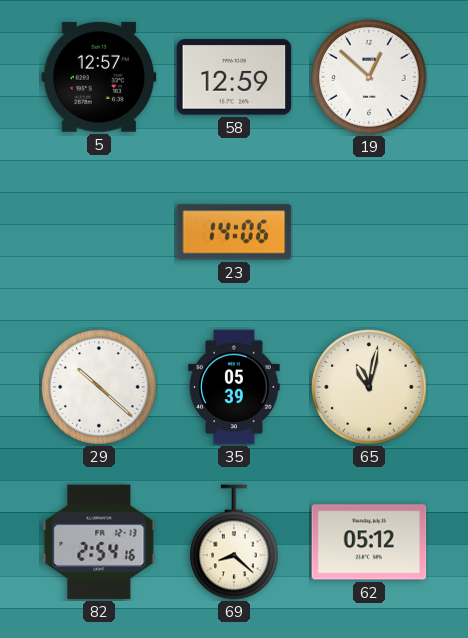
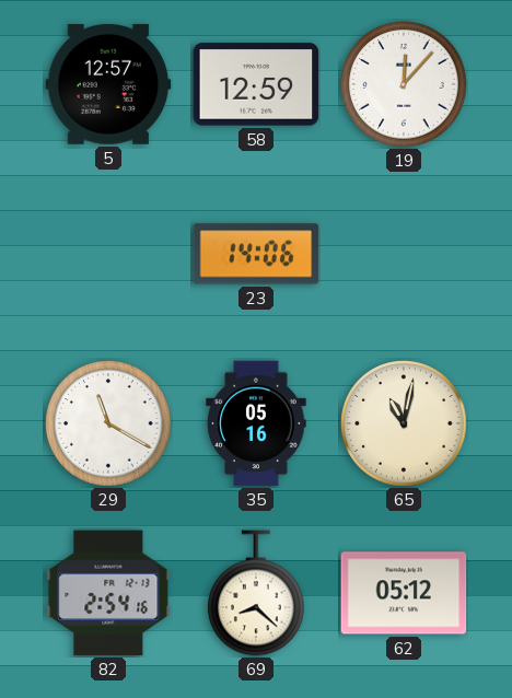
19: 12:52 -> 12:07
29: 10:22 -> 11:20
35: 05:39 -> 05:16
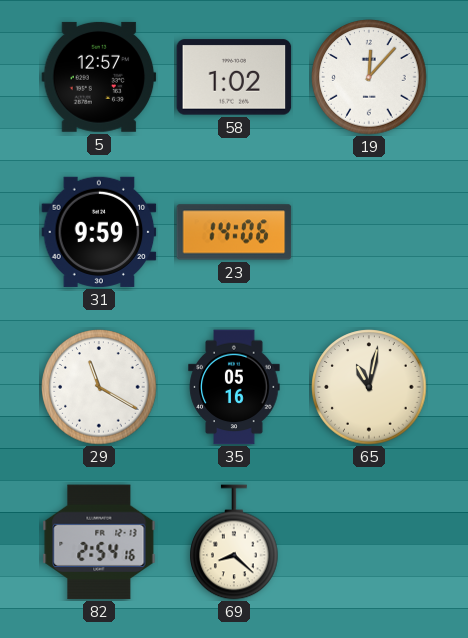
58: 12:59 -> 1:02
31: none -> 9:59
62: 05:12 -> none
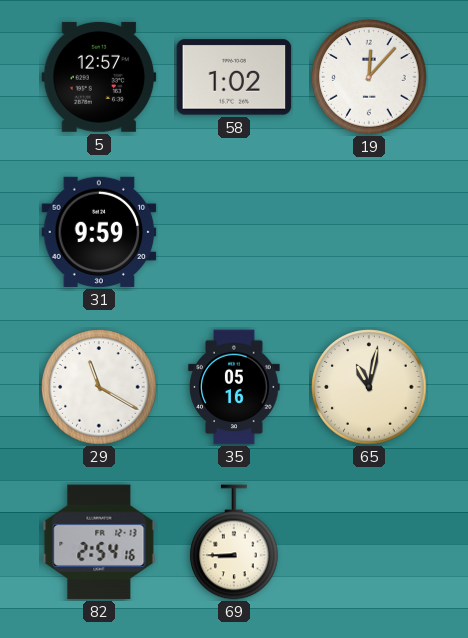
23: 14:06 -> none
69: 8:22 -> 8:45
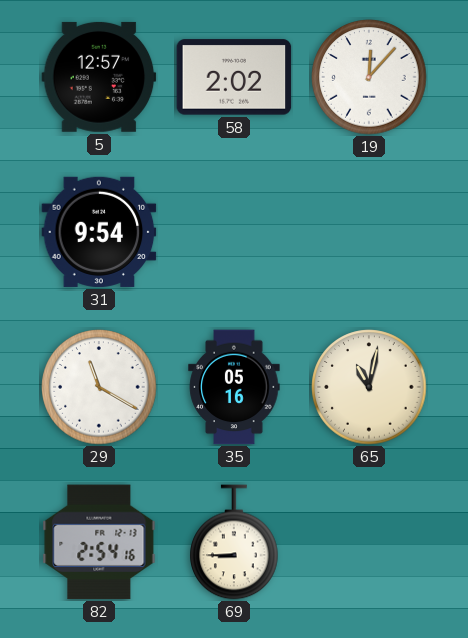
58: 1:02 -> 2:02
31: 9:59 -> 9:54
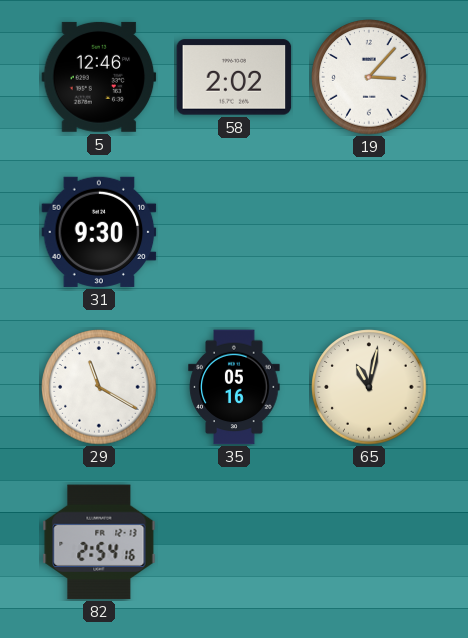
5: 12:57 -> 12:46
19: 12:07 -> 3:07
31: 9:54 -> 9:30
69: 8:45 -> none
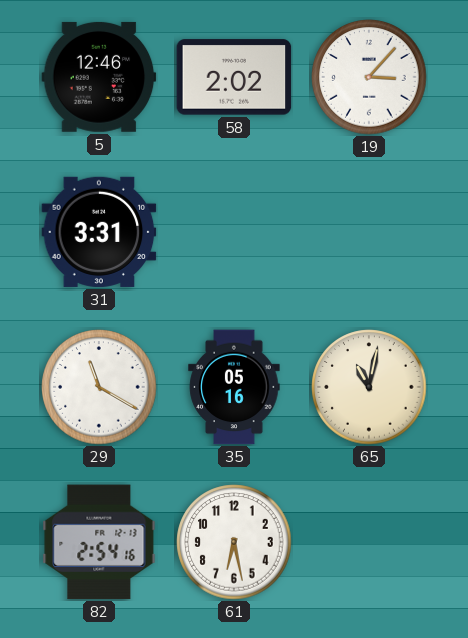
31: 9:30 -> 3:31
61: none -> 6:28
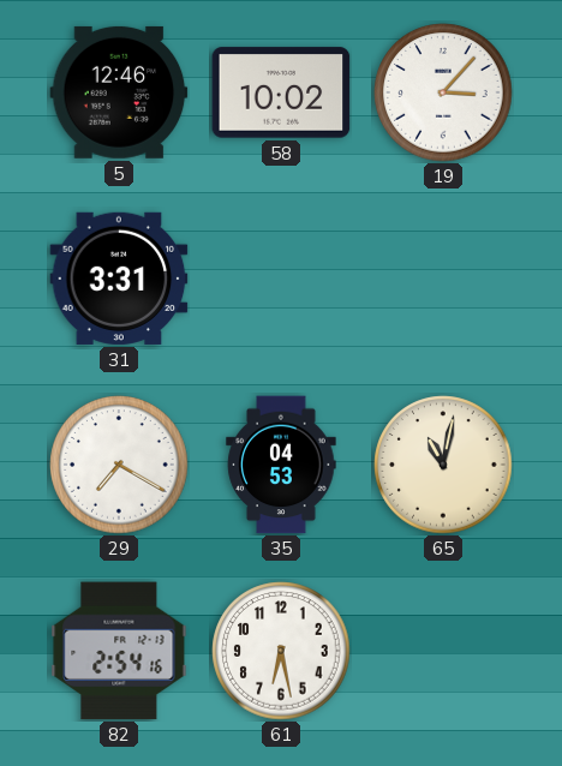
58: 2:02 -> 10:02
29: 11:20 -> 7:20
35: 05:16 -> 04:53
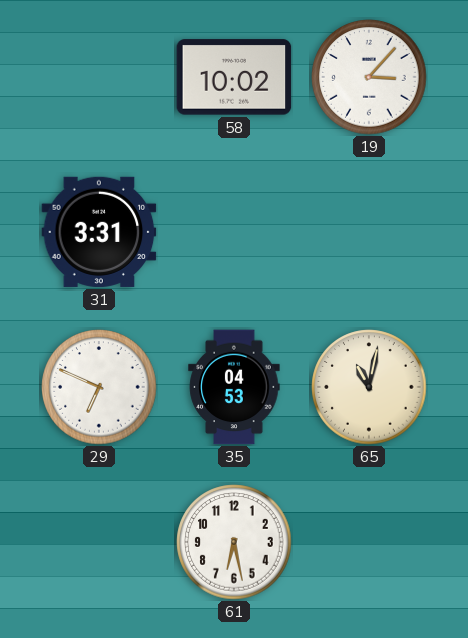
5: 12:46 -> none
29: 7:20 -> 6:49
82: 2:54 -> none
